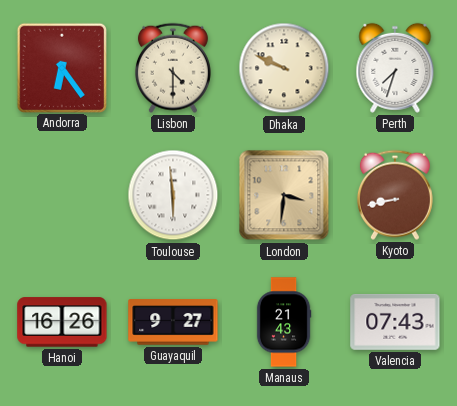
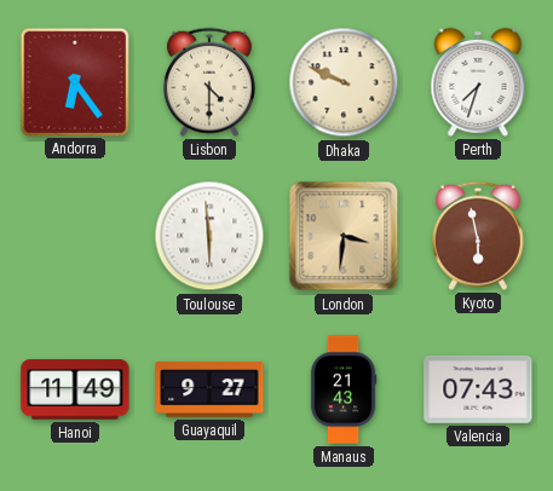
Kyoto: 8:43 -> 5:58
Hanoi: 16:26 -> 11:49
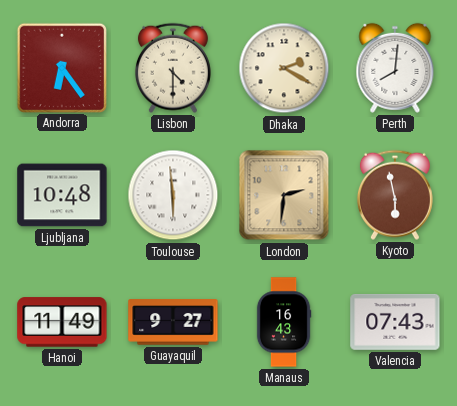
Dhaka: 9:49 -> 2:20
Perth: 7:33 -> 8:01
Ljubljana: none -> 10:48
London: 3:31 -> 2:31
Manaus: 21:43 -> 16:43
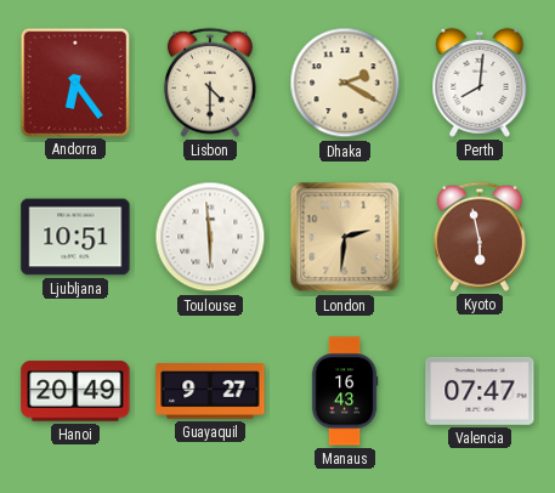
Ljubljana: 10:48 -> 10:51
Hanoi: 11:49 -> 20:49
Valencia: 07:43 -> 07:47
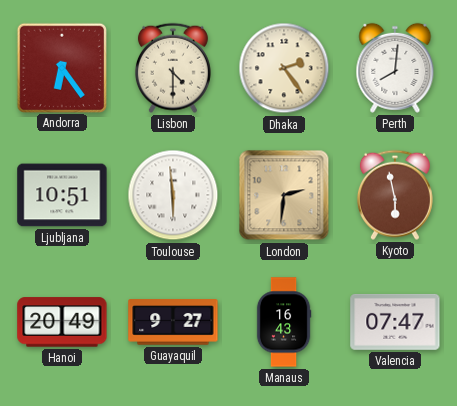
Dhaka: 2:20 -> 2:24
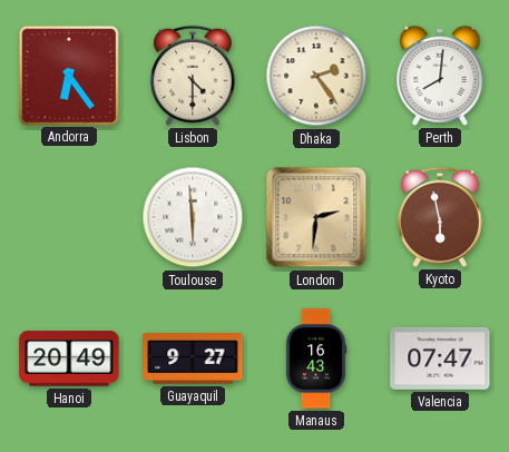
Ljubljana: 10:51 -> none
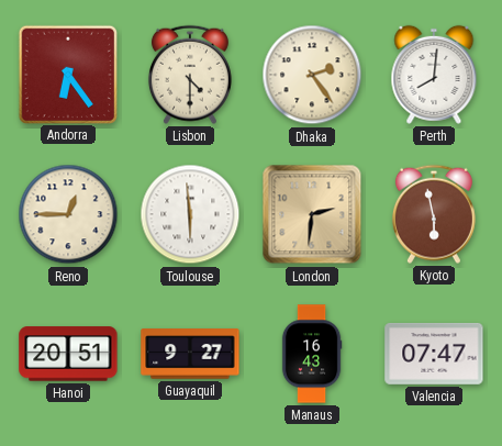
Reno: none -> 12:45
Hanoi: 20:49 -> 20:51
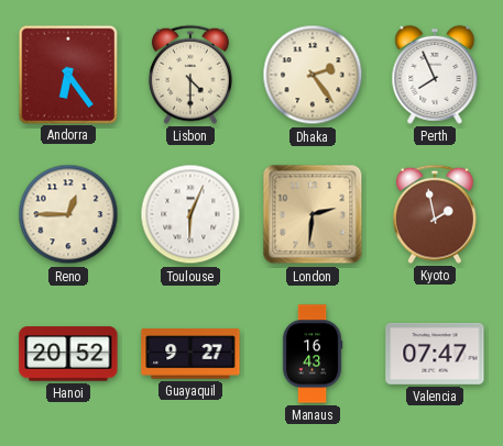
Perth: 8:01 -> 7:56
Toulouse: 5:59 -> 6:04
Kyoto: 5:58 -> 1:58
Hanoi: 20:51 -> 20:52
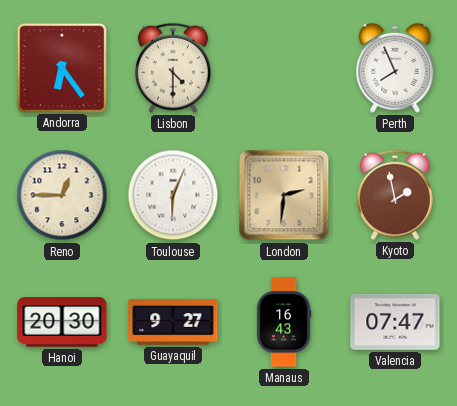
Dhaka: 2:24 -> none
Hanoi: 20:52 -> 20:30
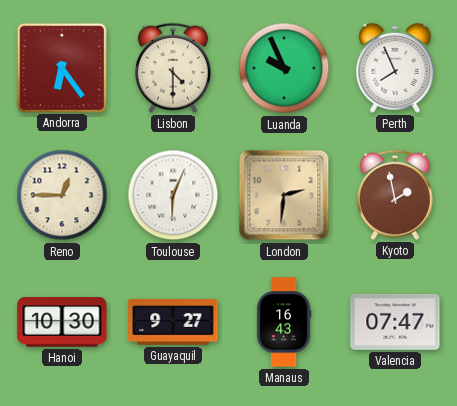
Luanda: none -> 9:56
Hanoi: 20:30 -> 10:30
